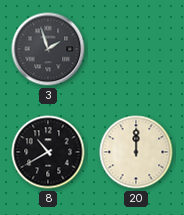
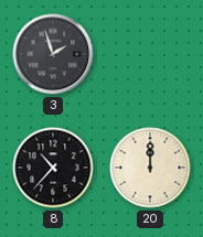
8: 10:40 -> 10:37
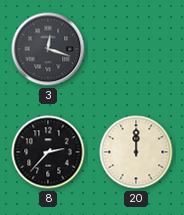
3: 1:57 -> 12:18
8: 10:37 -> 2:37
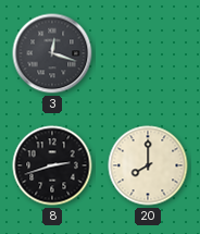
8: 2:37 -> 2:42
20: 12:00 -> 8:00
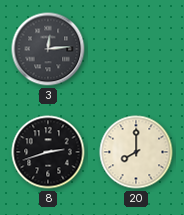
3: 12:18 -> 12:14
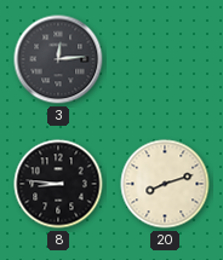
8: 2:42 -> 8:46
20: 8:00 -> 8:12
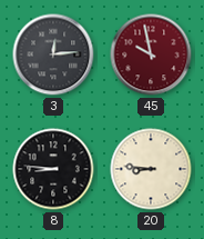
45: none -> 9:58
20: 8:12 -> 8:46
